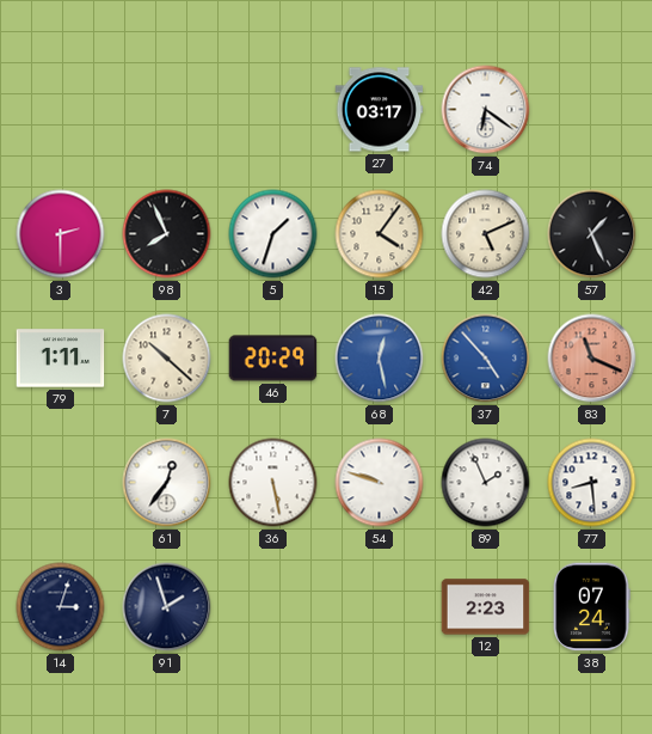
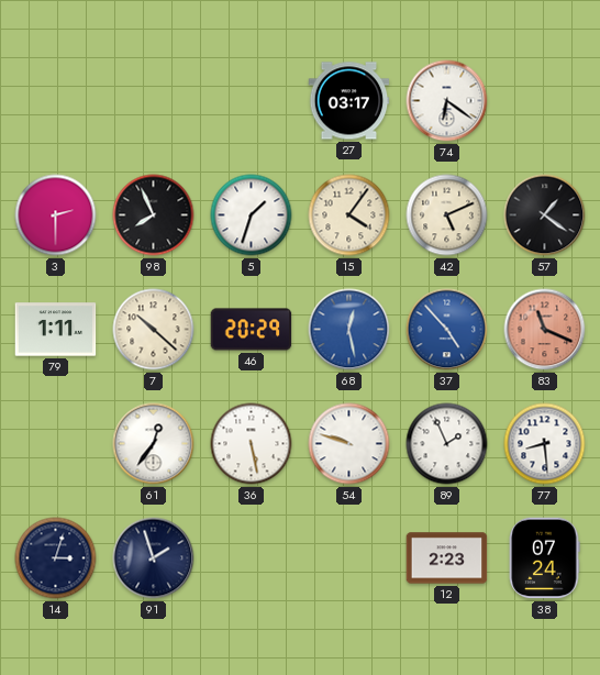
57: 1:26 -> 1:21
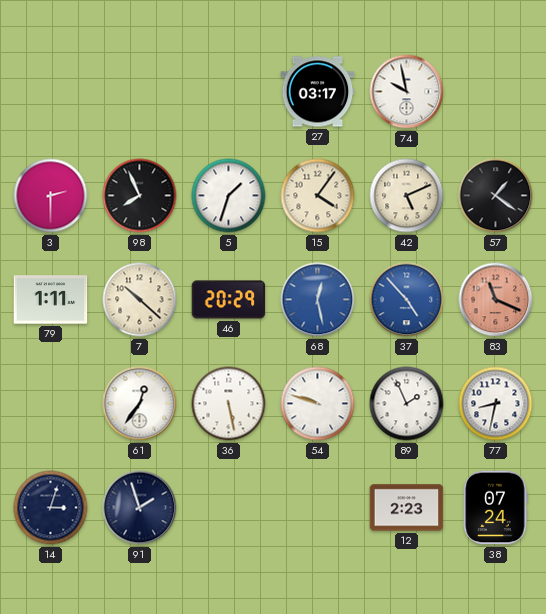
74: 6:21 -> 9:58
77: 8:29 -> 8:32
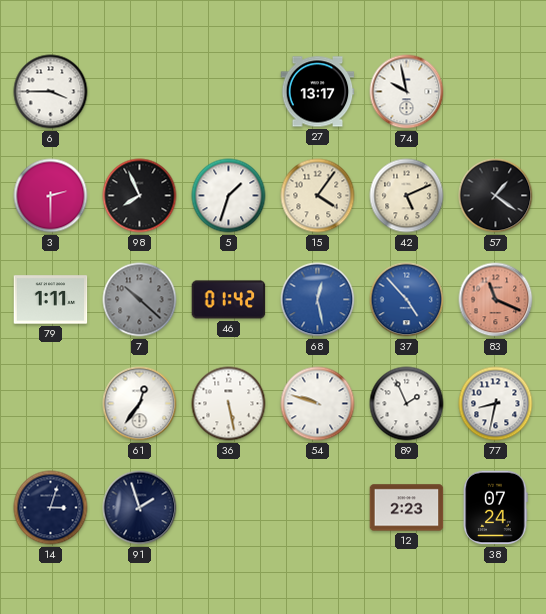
6: none -> 3:45
27: 03:17 -> 13:17
7 dial: cream -> grey
46: 20:29 -> 01:42
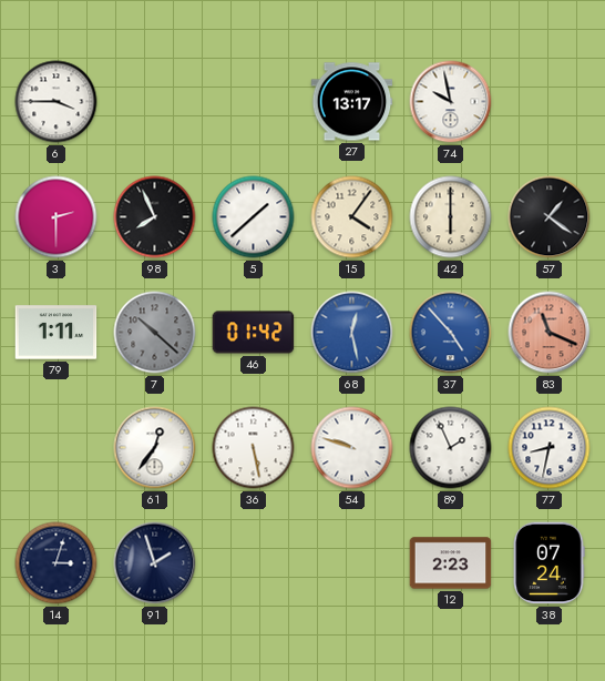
5: 1:33 -> 1:38
42: 5:11 -> 6:00
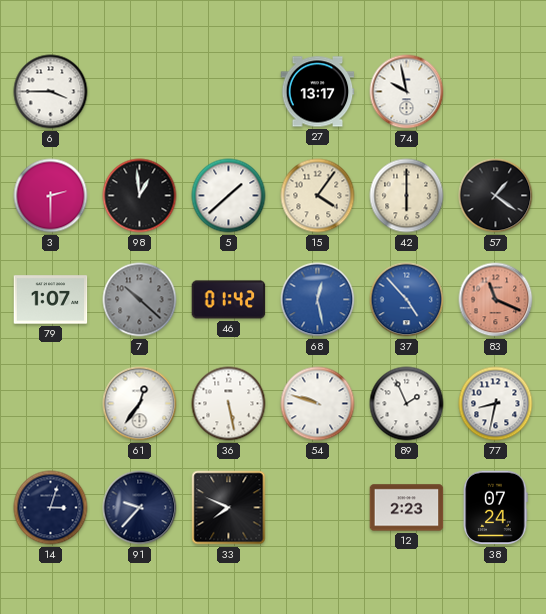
98: 7:56 -> 12:59
79: 1:11 -> 1:07
91: 1:57 -> 9:37
33: none -> 7:49
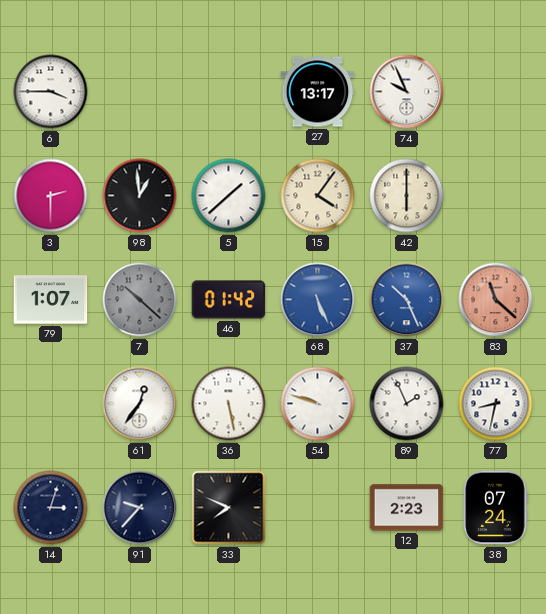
74: 9:58 -> 9:56
57: 1:21 -> none
68: 12:28 -> 5:26
37: 4:53 -> 10:26
83: 11:19 -> 11:22
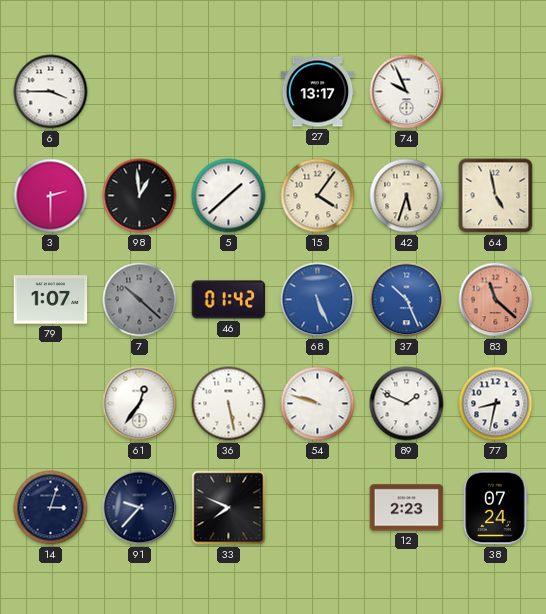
42: 6:00 -> 5:33
64: none -> 4:58
89: 1:56 -> 1:49
